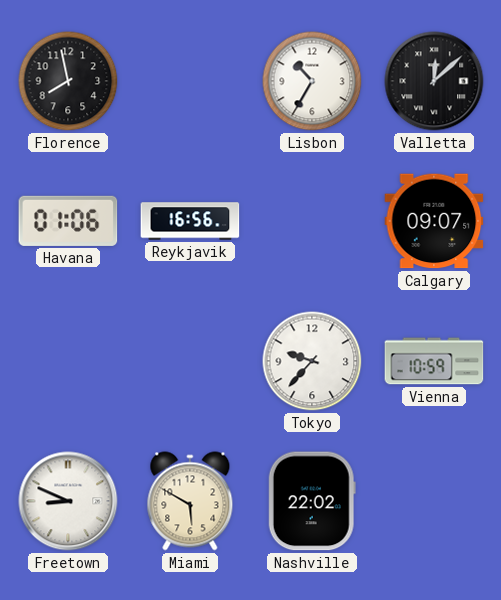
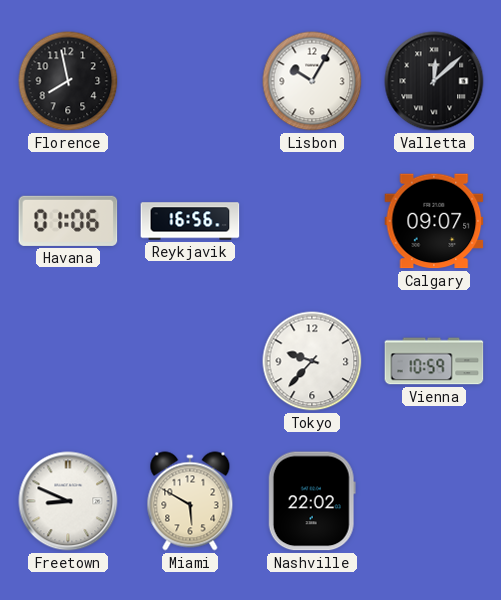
Lisbon: 10:35 -> 10:05
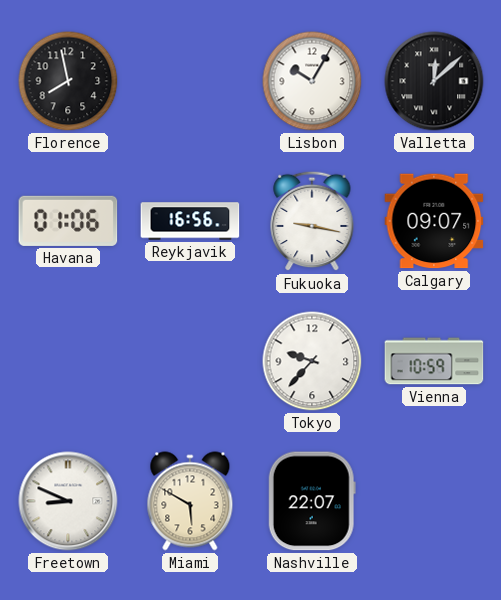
Fukuoka: none -> 9:17
Nashville: 22:02 -> 22:07
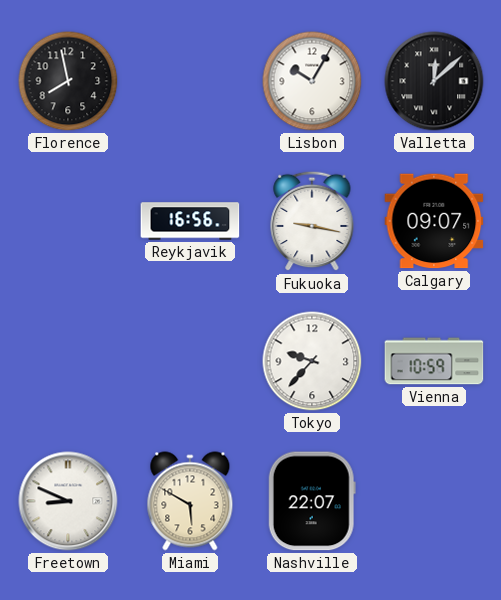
Havana: 01:06 -> none
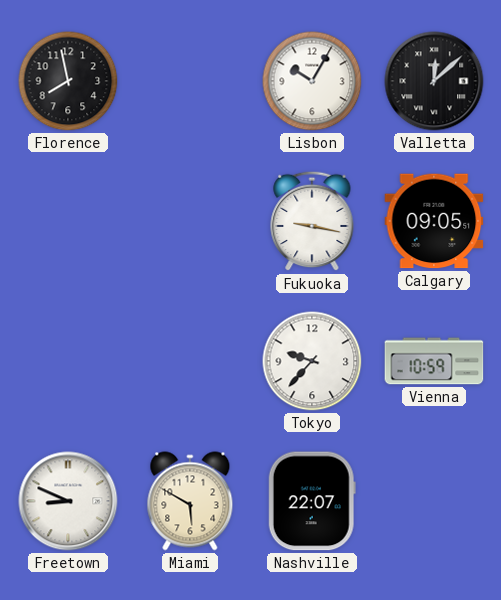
Reykjavik: 16:56 -> none
Calgary: 09:07 -> 09:05
